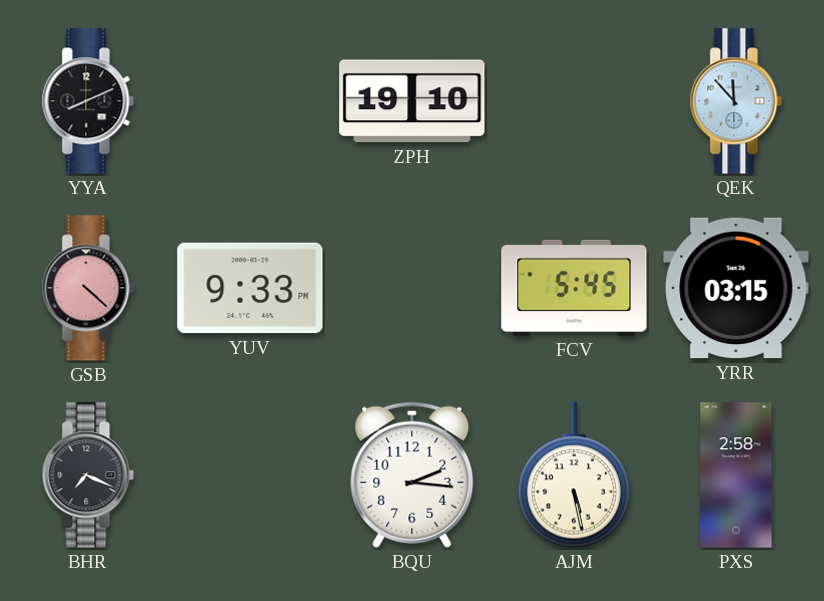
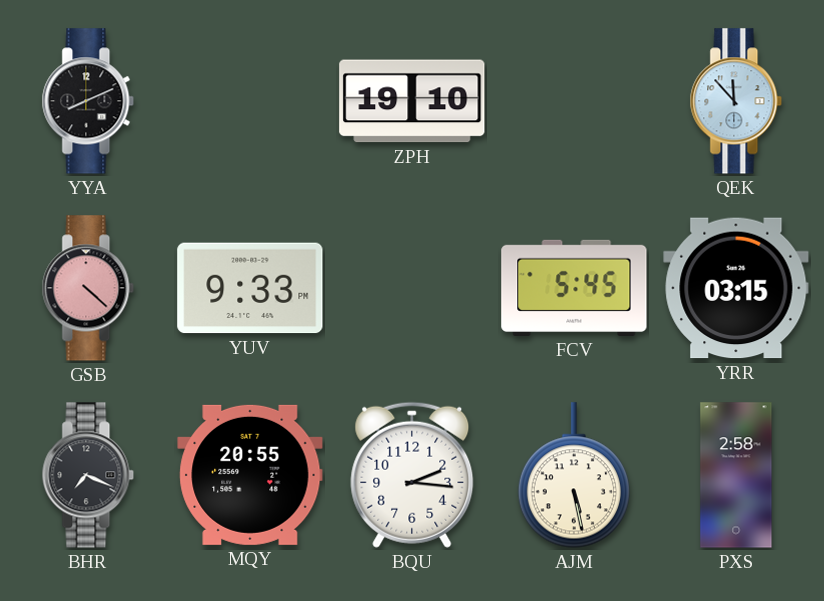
MQY: none -> 20:55
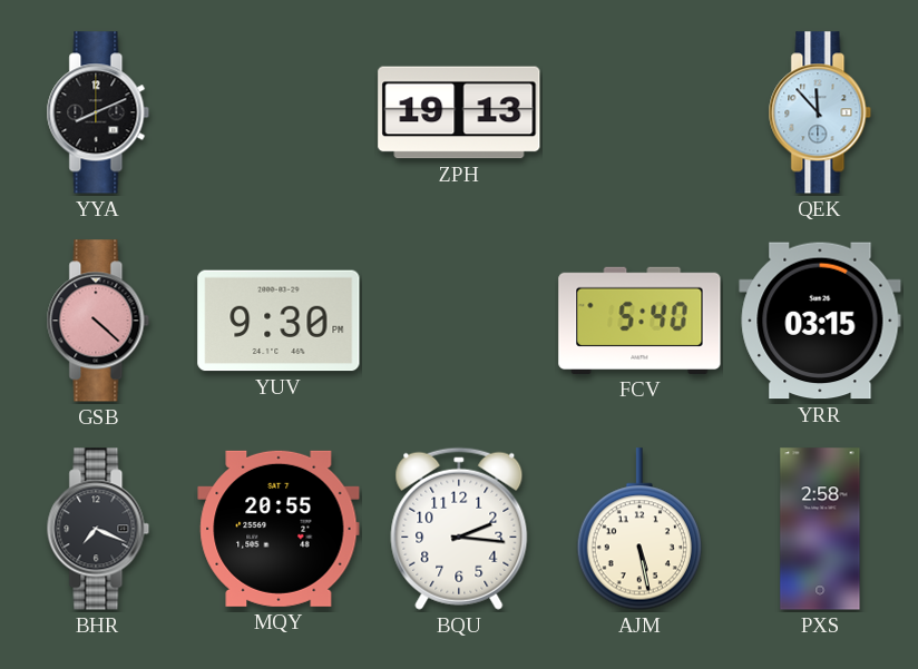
ZPH: 19:10 -> 19:13
YUV: 9:33 -> 9:30
FCV: 5:45 -> 5:40
